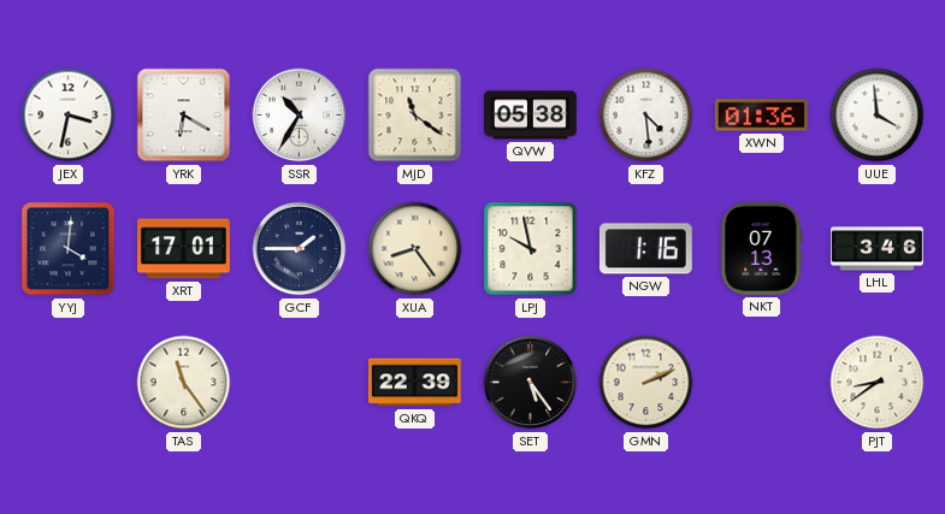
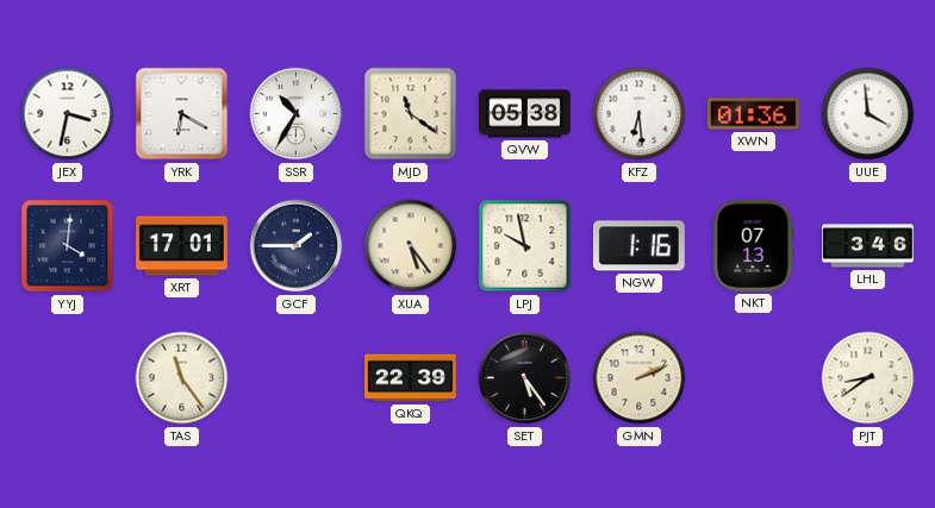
KFZ: 4:29 -> 6:29
XUA: 8:24 -> 5:24
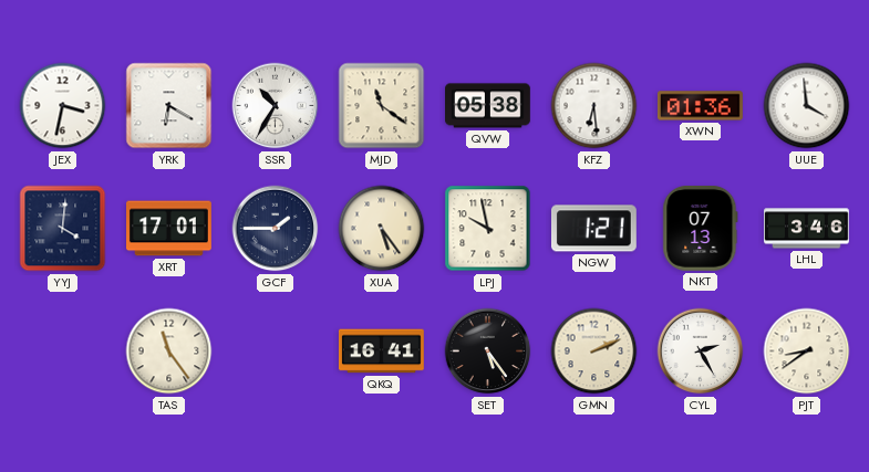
NGW: 1:16 -> 1:21
QKQ: 22:39 -> 16:41
CYL: none -> 2:25
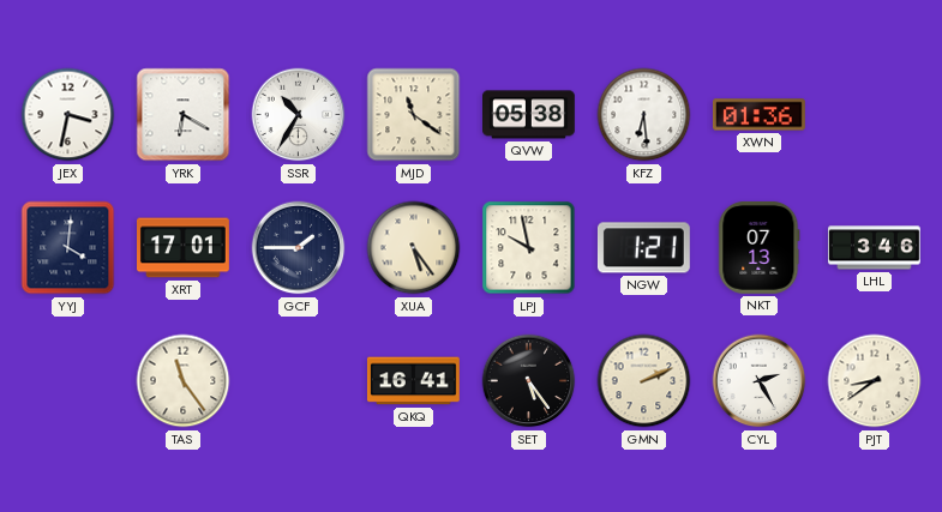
UUE: 3:59 -> none
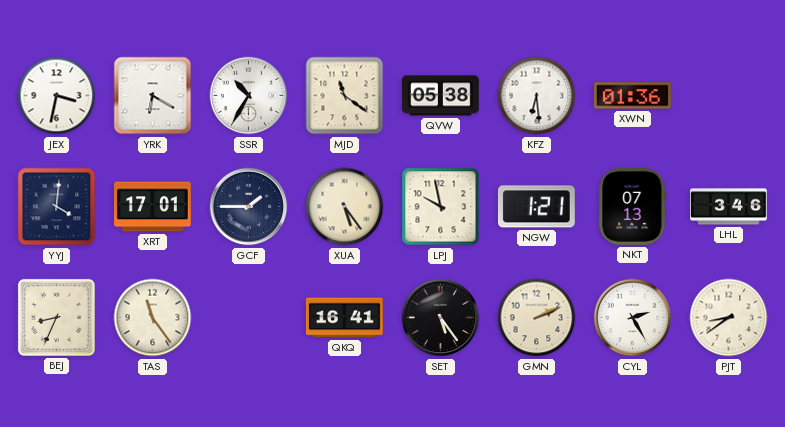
BEJ: none -> 8:34
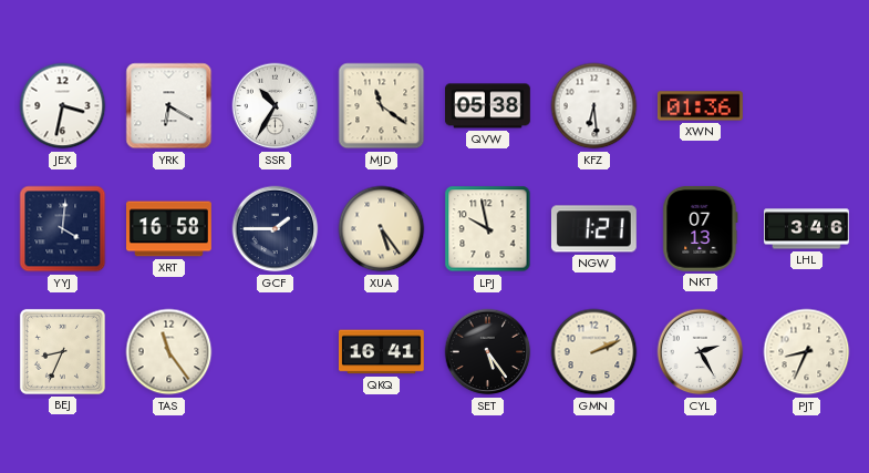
XRT: 17:01 -> 16:58
PJT: 8:39 -> 8:34
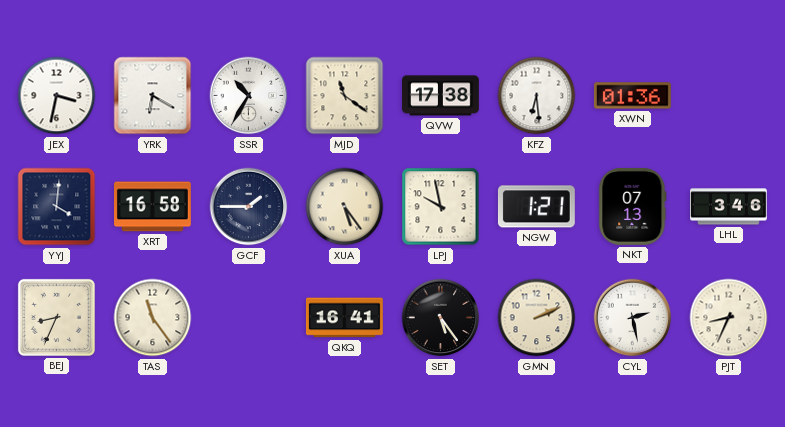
QVW: 05:38 -> 17:38
CYL: 2:25 -> 2:28
